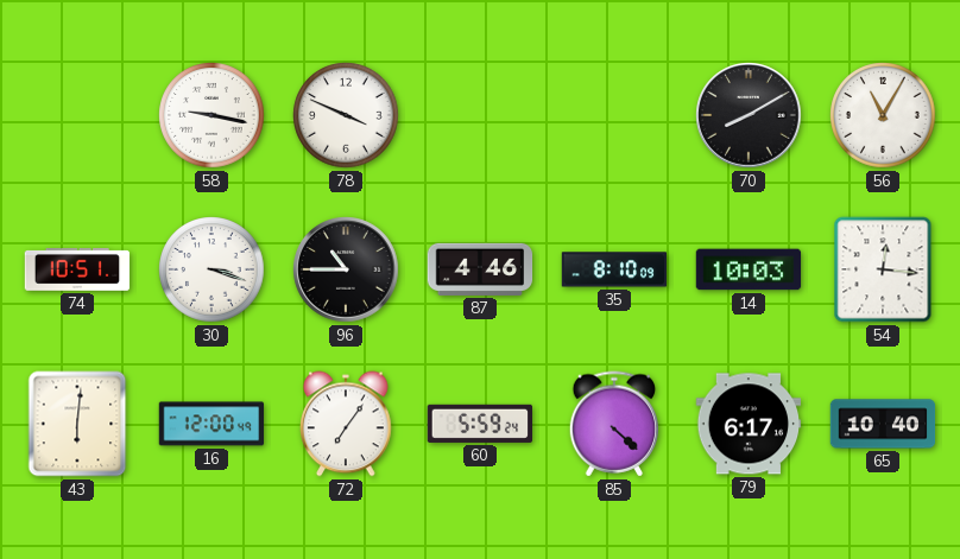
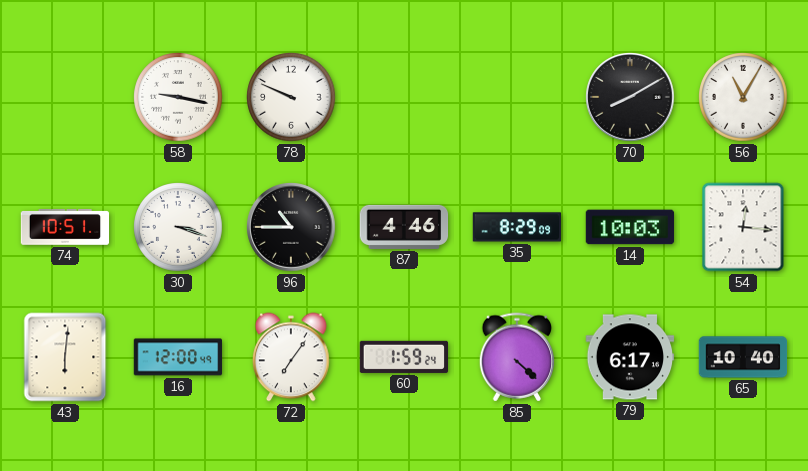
78: 3:49 -> 9:49
35: 8:10 -> 8:29
60: 5:59 -> 1:59
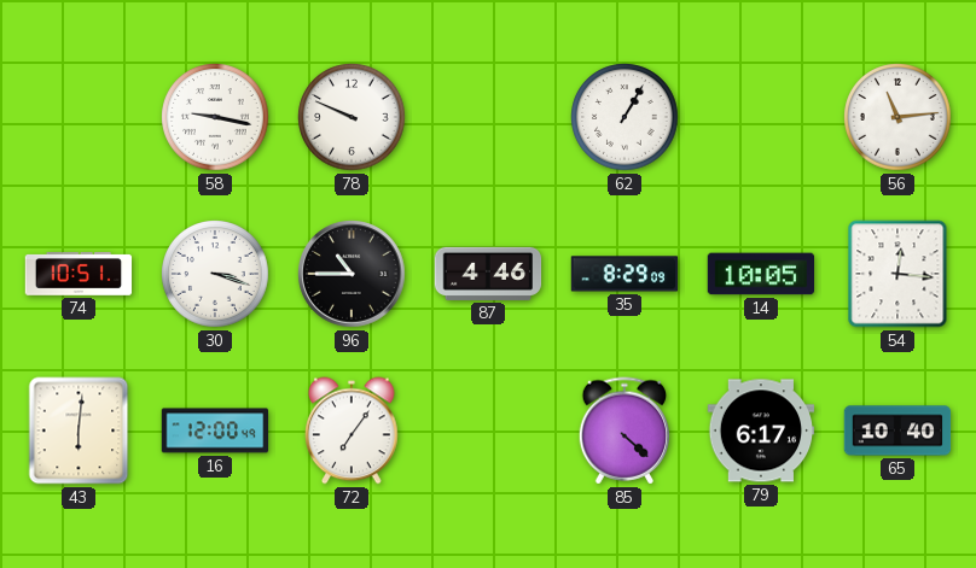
62: none -> 1:05
70: 8:10 -> none
56: 11:05 -> 11:14
14: 10:03 -> 10:05
60: 1:59 -> none
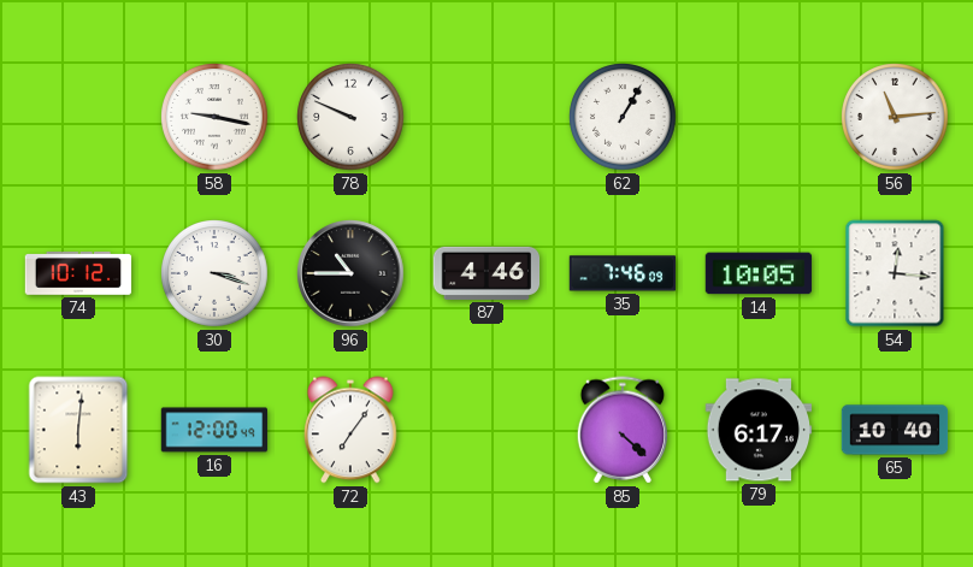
74: 10:51 -> 10:12
35: 8:29 -> 7:46
